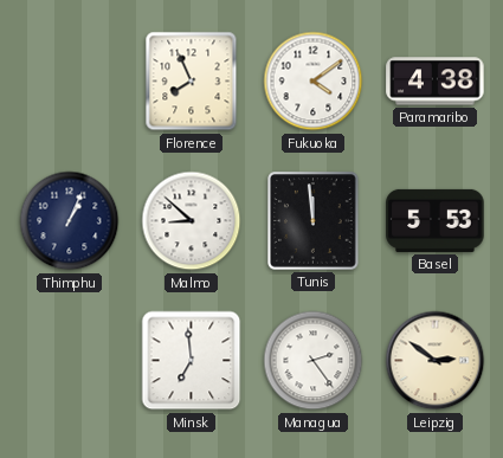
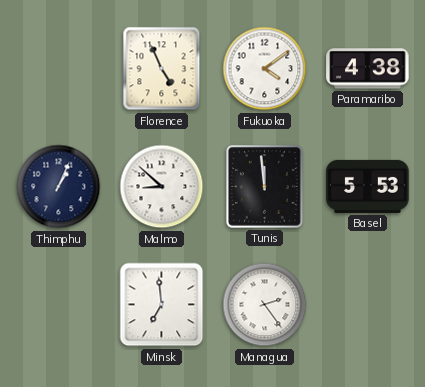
Florence: 7:56 -> 4:56
Leipzig: 2:51 -> none
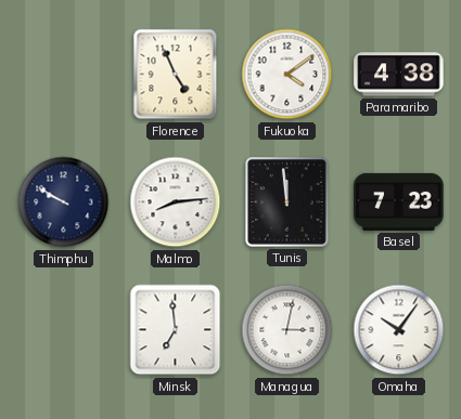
Thimphu: 1:04 -> 9:50
Malmo: 8:52 -> 8:14
Basel: 5:53 -> 7:23
Managua: 2:24 -> 3:02
Omaha: none -> 10:06
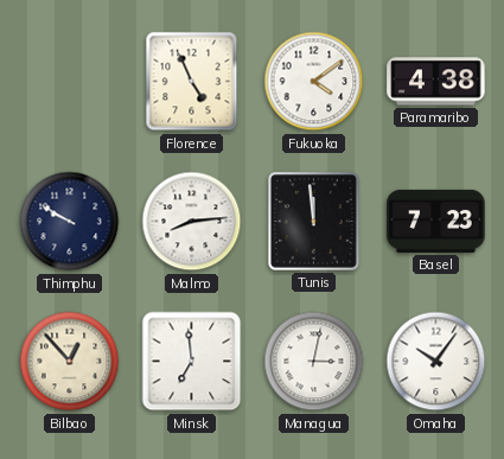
Bilbao: none -> 12:53
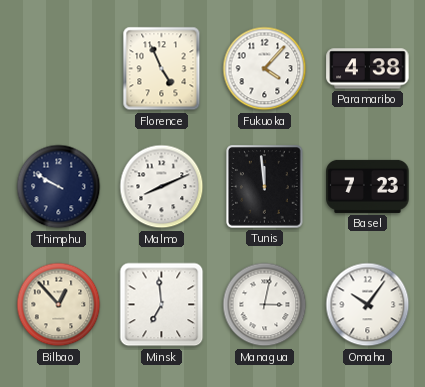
Fukuoka: 4:09 -> 4:07
Malmo: 8:14 -> 8:11
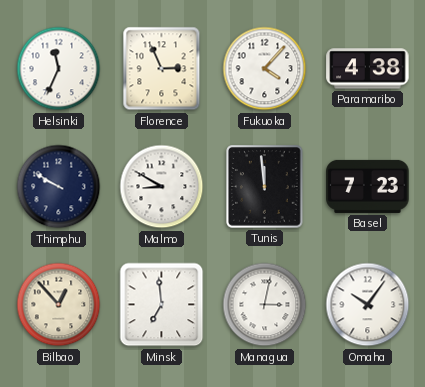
Helsinki: none -> 11:34
Florence: 4:56 -> 2:56
Malmo: 8:11 -> 8:50
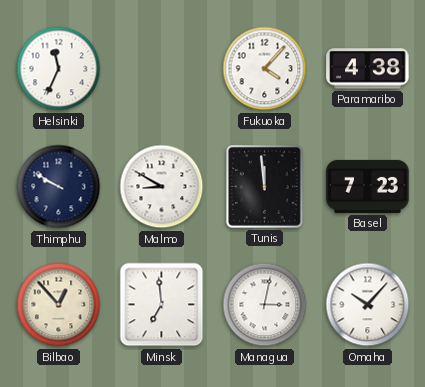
Florence: 2:56 -> none
Omaha: 10:06 -> 10:07
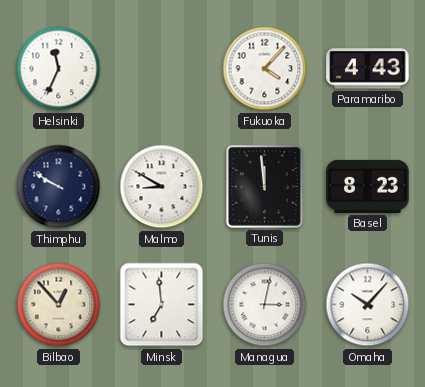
Paramaribo: 4:38 -> 4:43
Basel: 7:23 -> 8:23
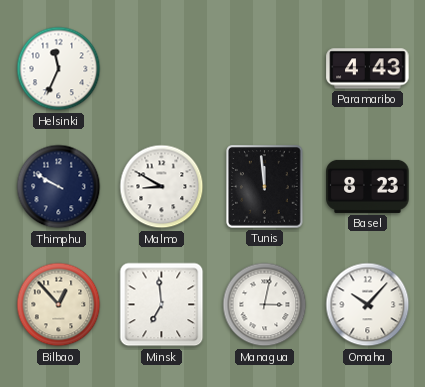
Fukuoka: 4:07 -> none
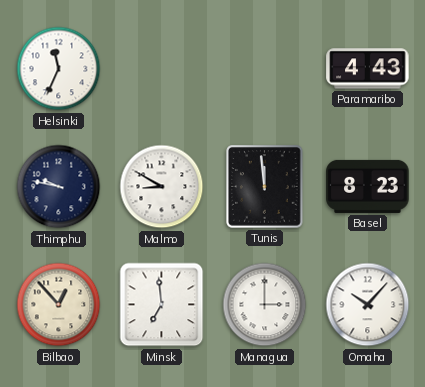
Thimphu: 9:50 -> 9:47
Managua: 3:02 -> 3:00
